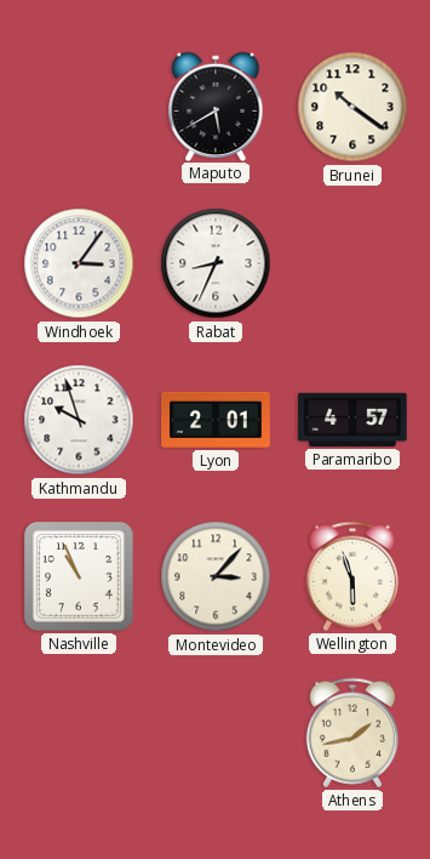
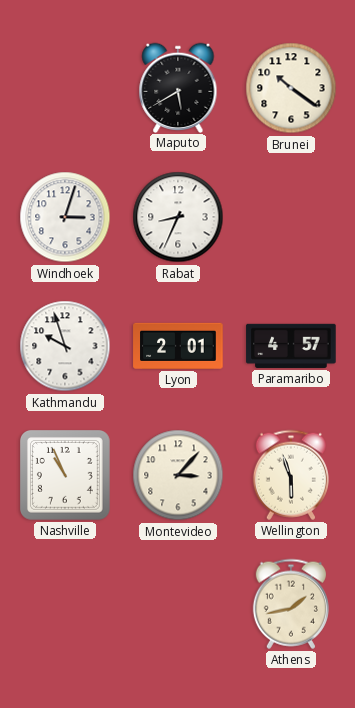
Windhoek: 3:06 -> 3:03
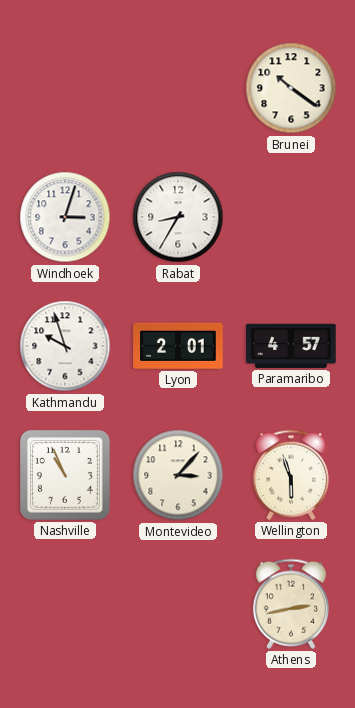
Maputo: 5:40 -> none
Rabat: 8:34 -> 8:35
Athens: 1:43 -> 2:43
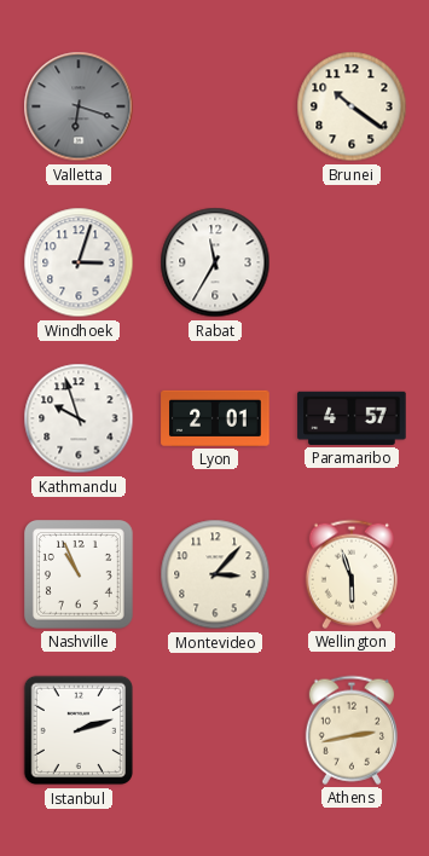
Valletta: none -> 6:18
Rabat: 8:35 -> 11:35
Istanbul: none -> 2:12
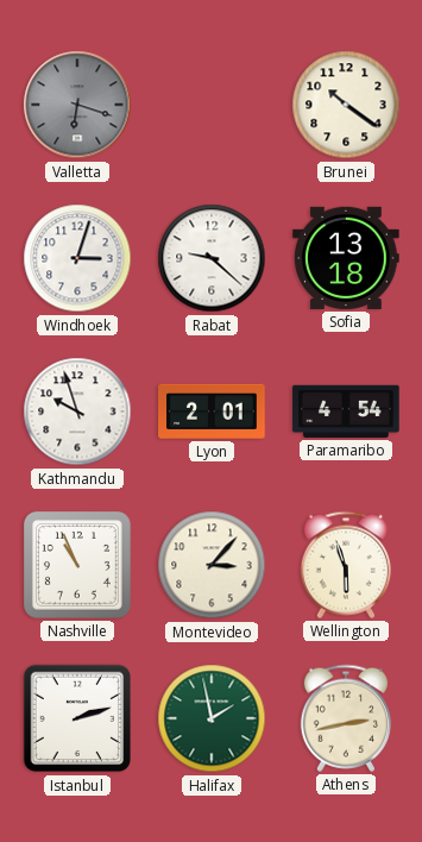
Rabat: 11:35 -> 9:22
Sofia: none -> 13:18
Paramaribo: 4:57 -> 4:54
Halifax: none -> 1:58
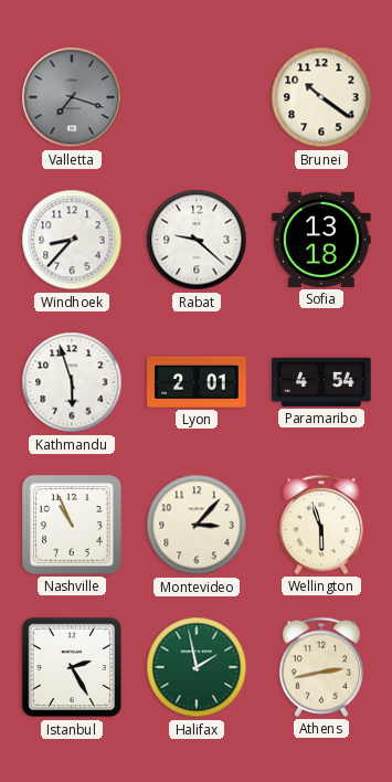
Valletta: 6:18 -> 7:18
Windhoek: 3:03 -> 8:37
Kathmandu: 9:57 -> 5:57
Istanbul: 2:12 -> 2:25
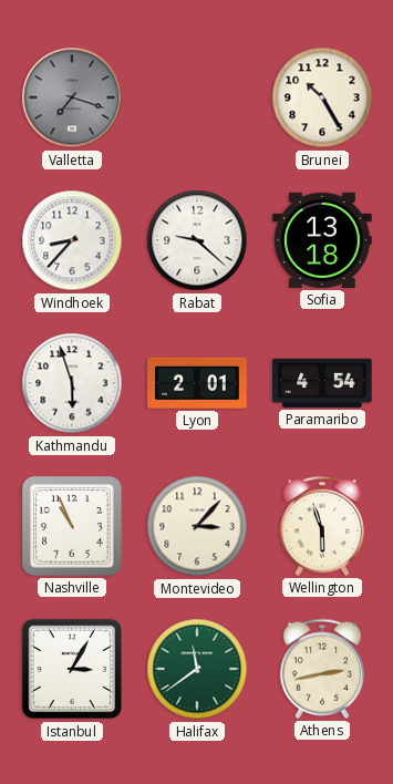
Brunei: 10:21 -> 10:25
Istanbul: 2:25 -> 3:05
Halifax: 1:58 -> 11:39
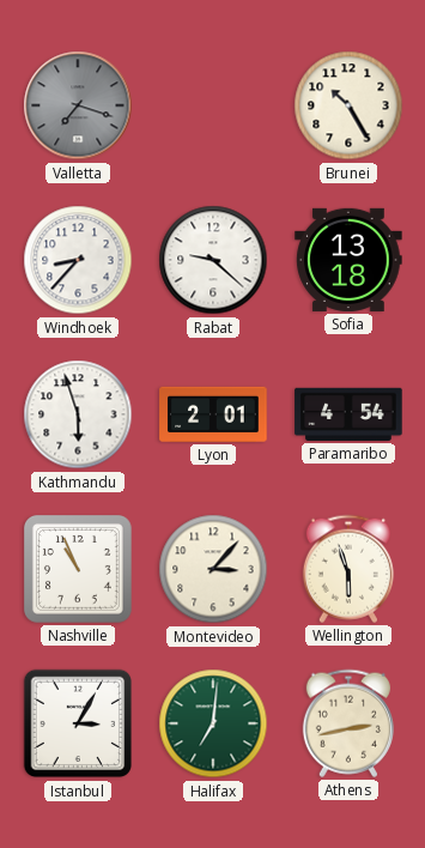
Halifax: 11:39 -> 7:01
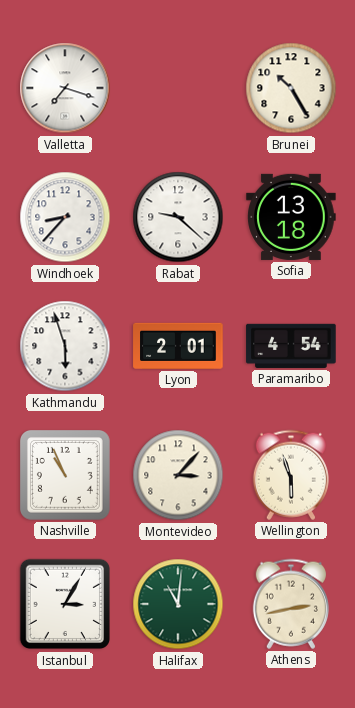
Valletta dial: grey -> white
Halifax: 7:01 -> 11:01
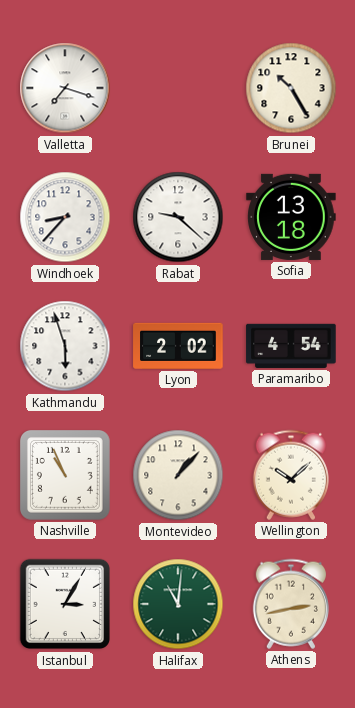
Lyon: 2:01 -> 2:02
Montevideo: 3:07 -> 1:07
Wellington: 5:57 -> 10:08
